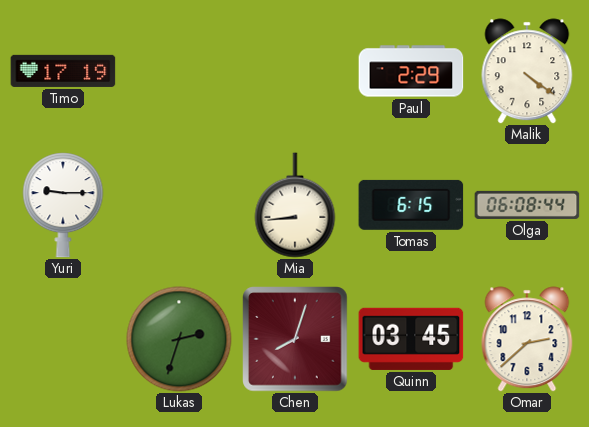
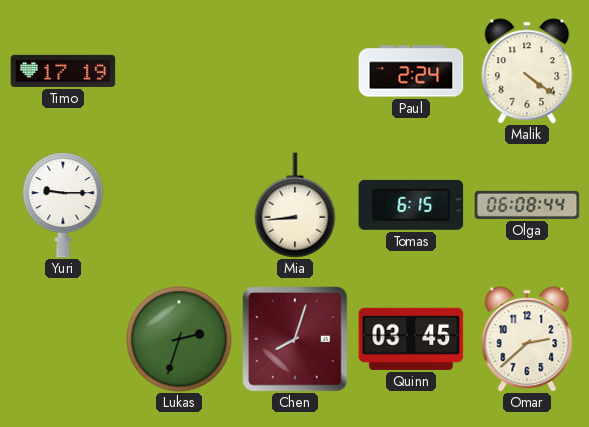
Paul: 2:29 -> 2:24
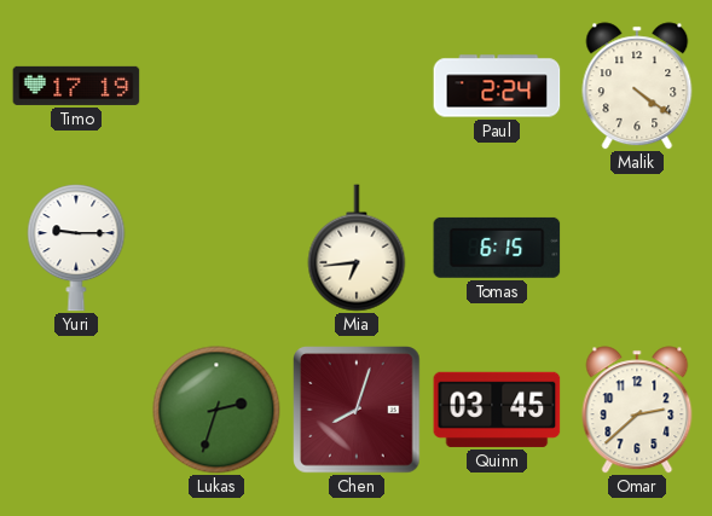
Mia: 8:44 -> 6:44
Olga: 06:08 -> none
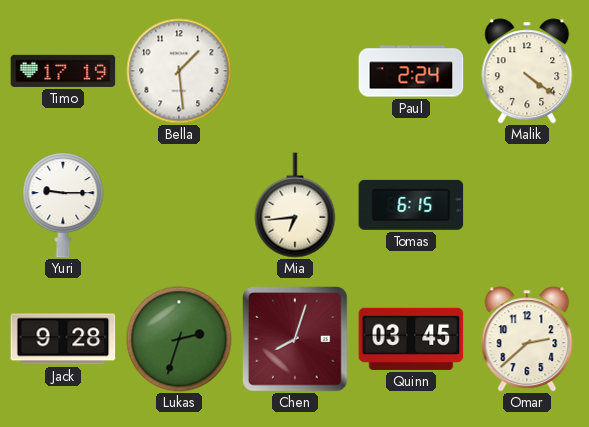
Bella: none -> 1:29
Jack: none -> 9:28
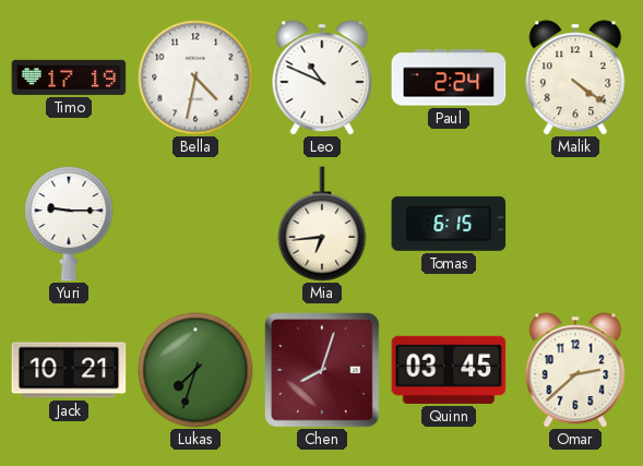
Bella: 1:29 -> 4:32
Leo: none -> 10:49
Jack: 9:28 -> 10:21
Lukas: 2:33 -> 7:33
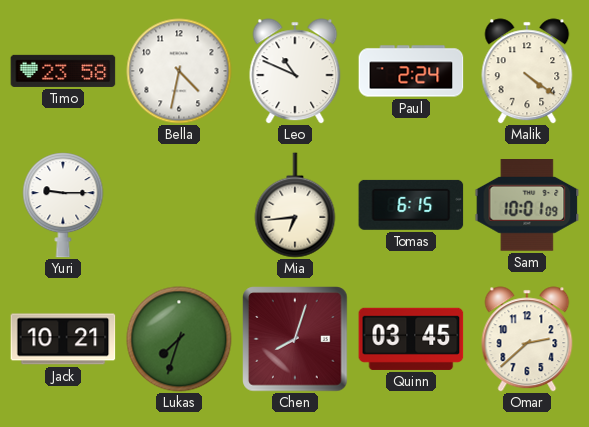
Timo: 17:19 -> 23:58
Sam: none -> 10:01
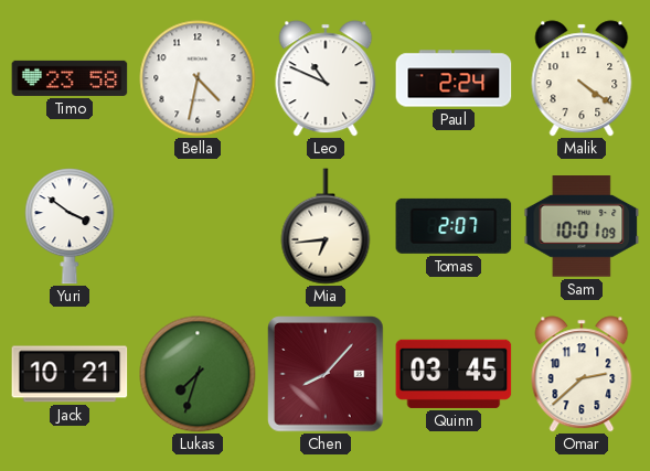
Yuri: 9:15 -> 3:51
Tomas: 6:15 -> 2:07
Chen: 8:03 -> 8:07
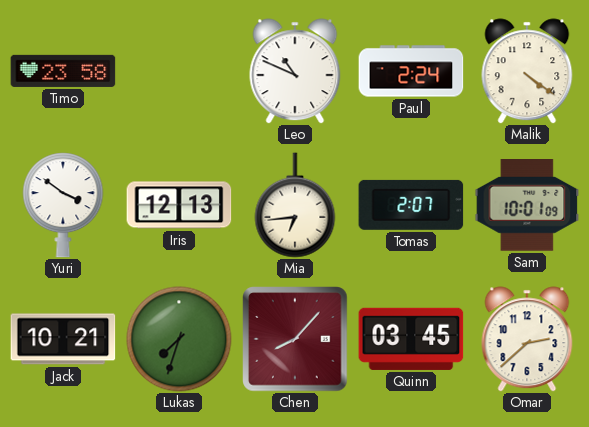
Bella: 4:32 -> none
Iris: none -> 12:13
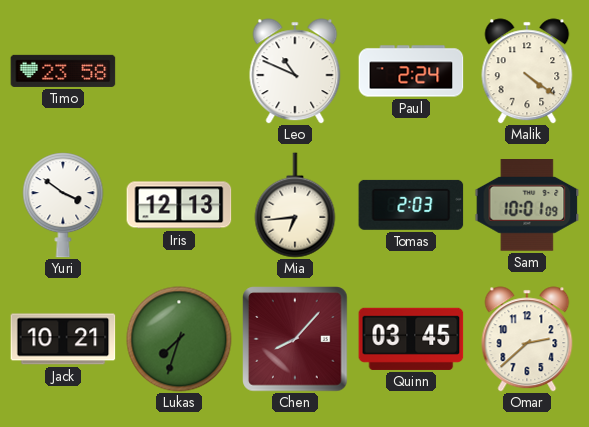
Tomas: 2:07 -> 2:03
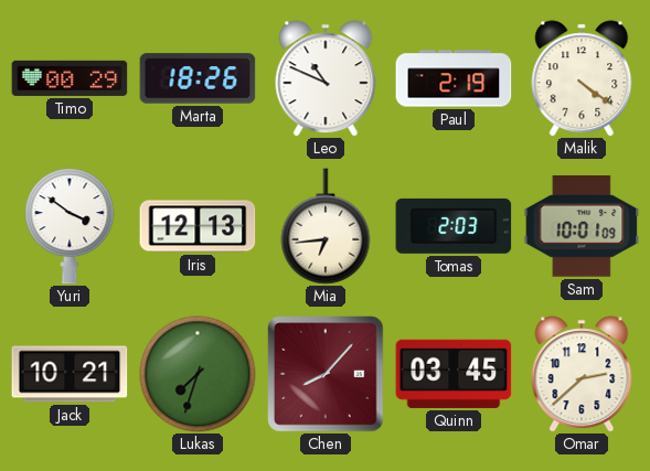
Timo: 23:58 -> 00:29
Marta: none -> 18:26
Paul: 2:24 -> 2:19
